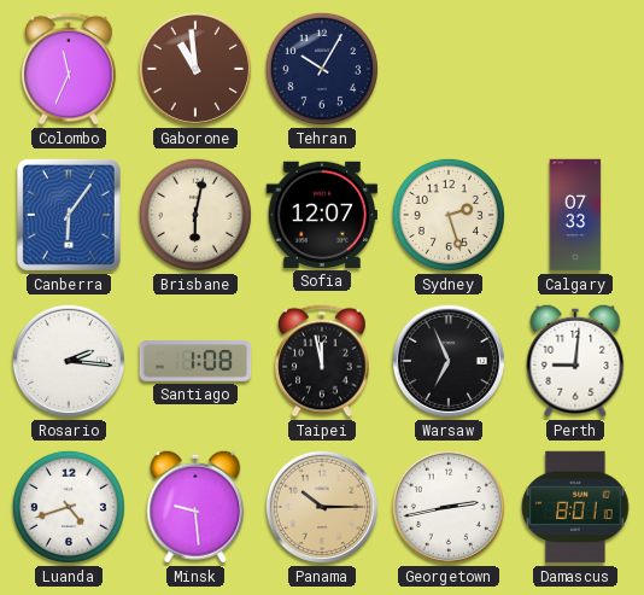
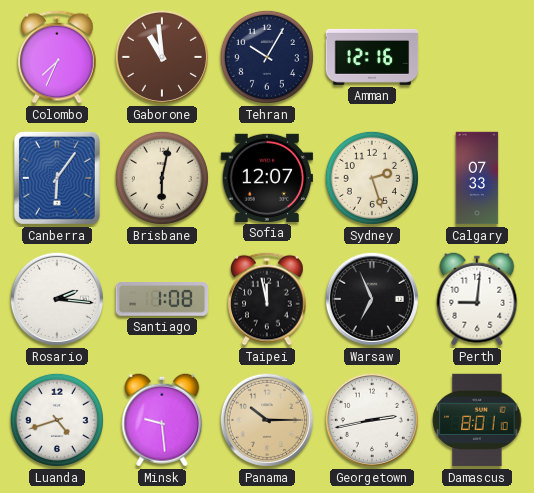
Colombo: 11:34 -> 7:34
Amman: none -> 12:16
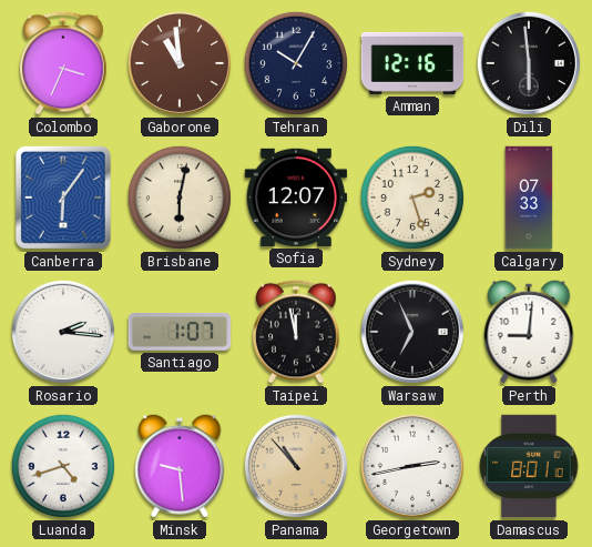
Colombo: 7:34 -> 3:34
Dili: none -> 5:59
Santiago: 1:08 -> 1:07
Panama: 10:15 -> 10:53
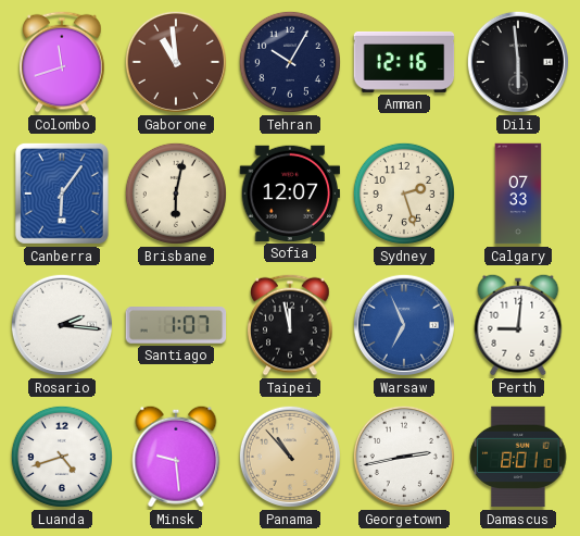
Colombo: 3:34 -> 11:42
Warsaw dial: black -> blue
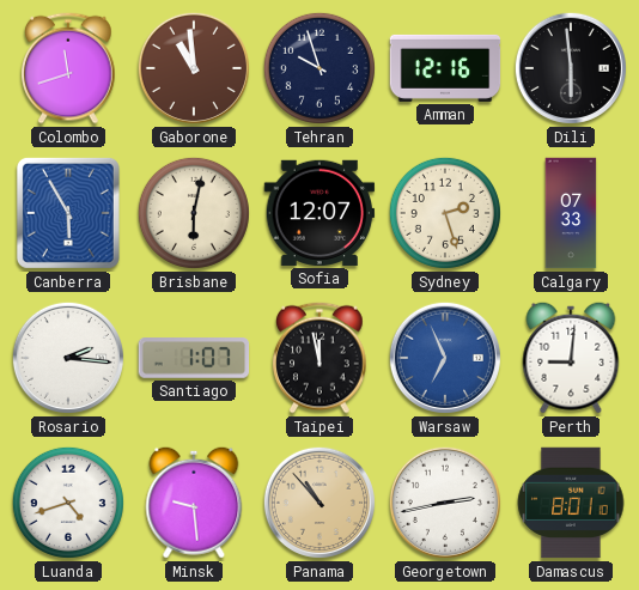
Tehran: 10:05 -> 9:57
Canberra: 6:06 -> 5:55
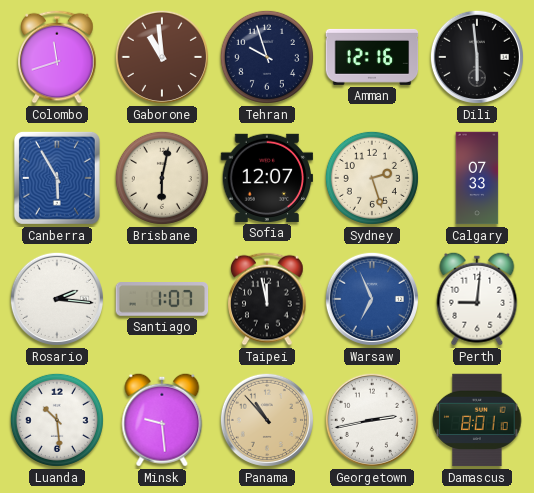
Luanda: 4:42 -> 10:29
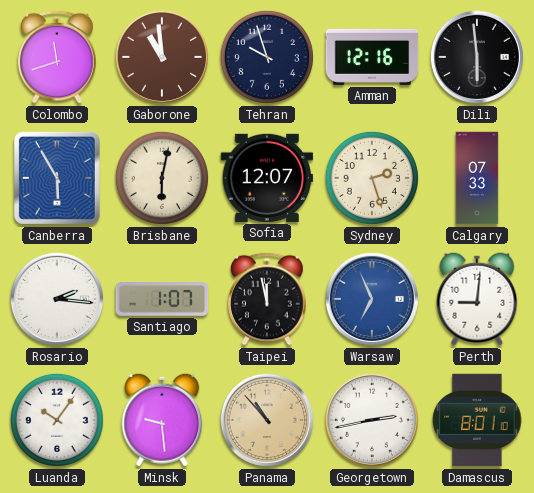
Luanda: 10:29 -> 10:06
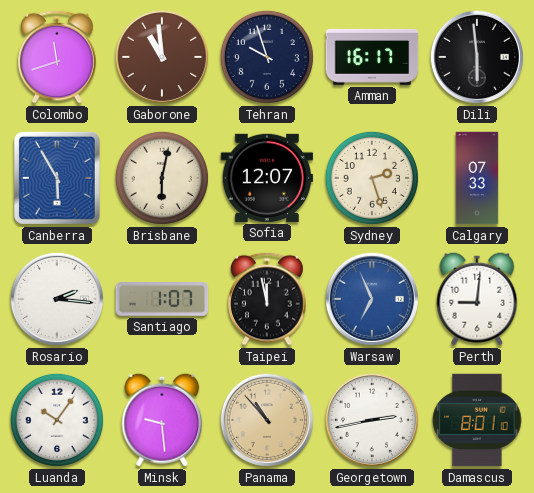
Amman: 12:16 -> 16:17
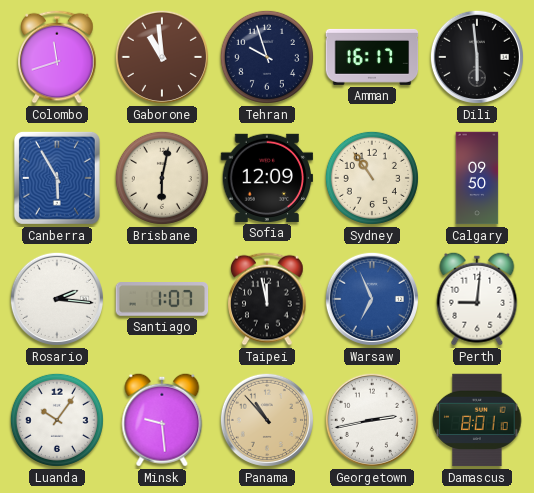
Sofia: 12:07 -> 12:09
Sydney: 2:27 -> 10:54
Calgary: 07:33 -> 09:50
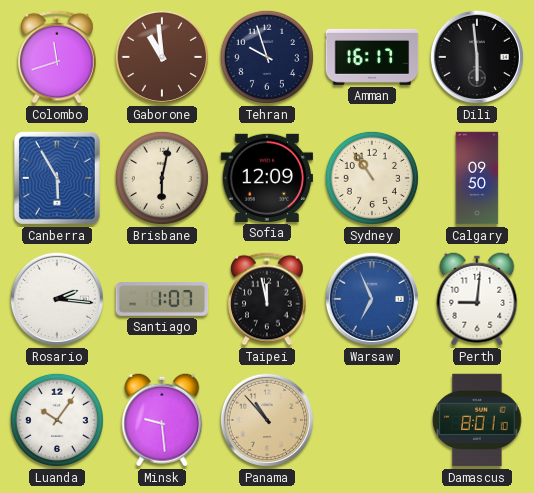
Georgetown: 2:43 -> none
